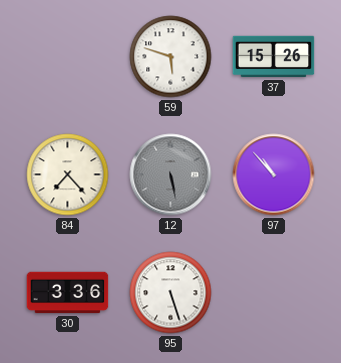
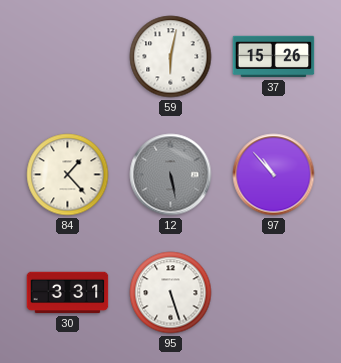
59: 5:48 -> 6:02
84: 7:23 -> 1:23
30: 3:36 -> 3:31
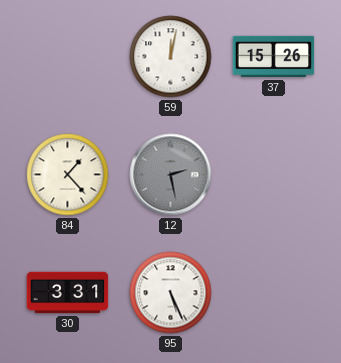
59: 6:02 -> 12:02
12: 5:28 -> 2:28
97: 10:53 -> none
95: 5:27 -> 5:26
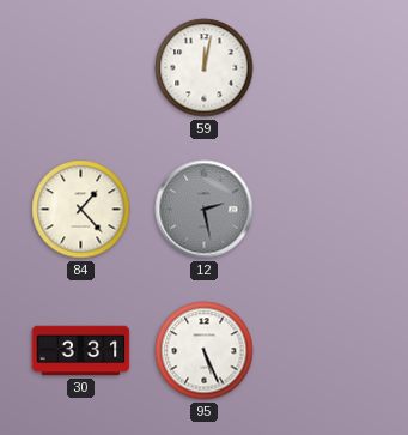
37: 15:26 -> none
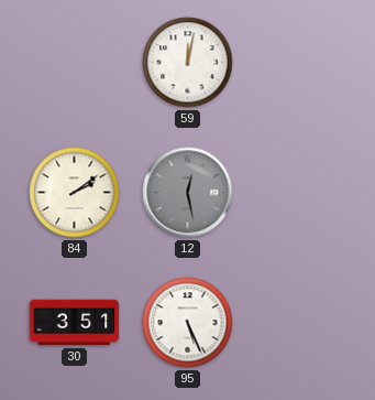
84: 1:23 -> 2:09
12: 2:28 -> 12:28
30: 3:31 -> 3:51
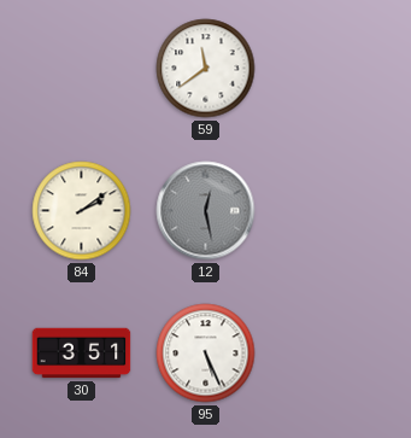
59: 12:02 -> 11:39
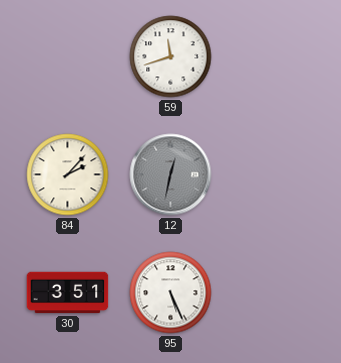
59: 11:39 -> 11:42
84: 2:09 -> 2:07
12: 12:28 -> 12:32
